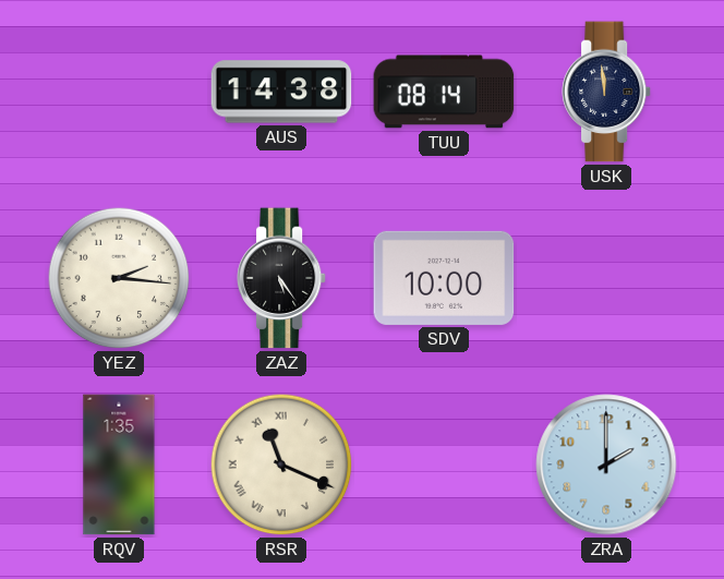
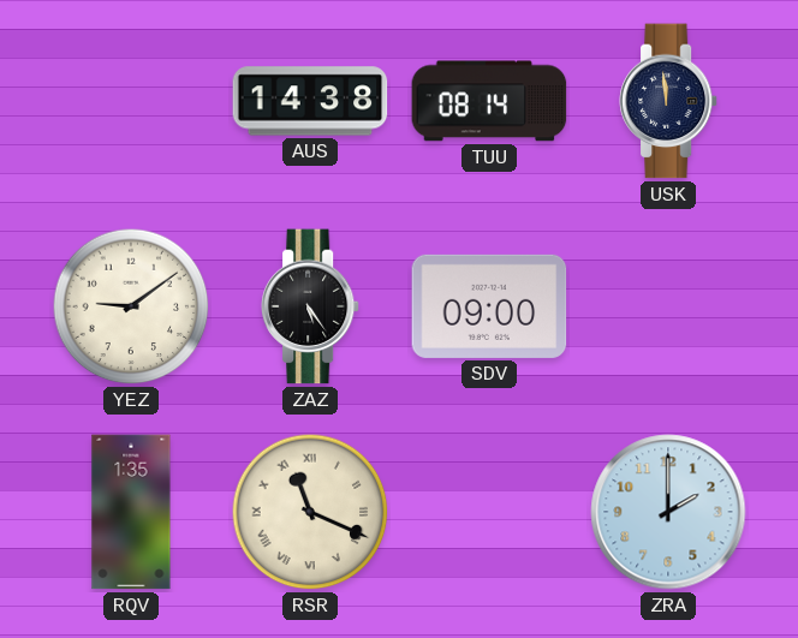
YEZ: 2:16 -> 9:09
SDV: 10:00 -> 09:00
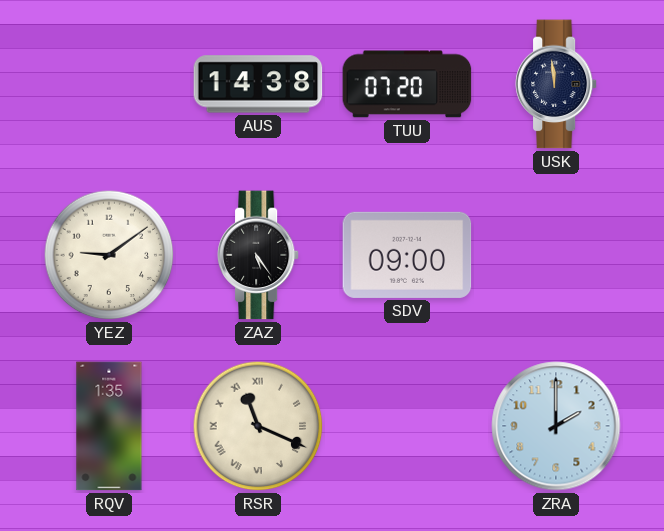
TUU: 08:14 -> 07:20
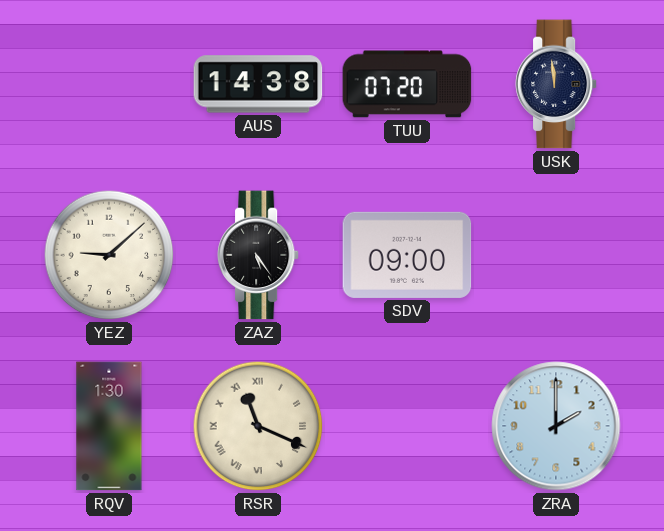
YEZ: 9:09 -> 9:08
RQV: 1:35 -> 1:30
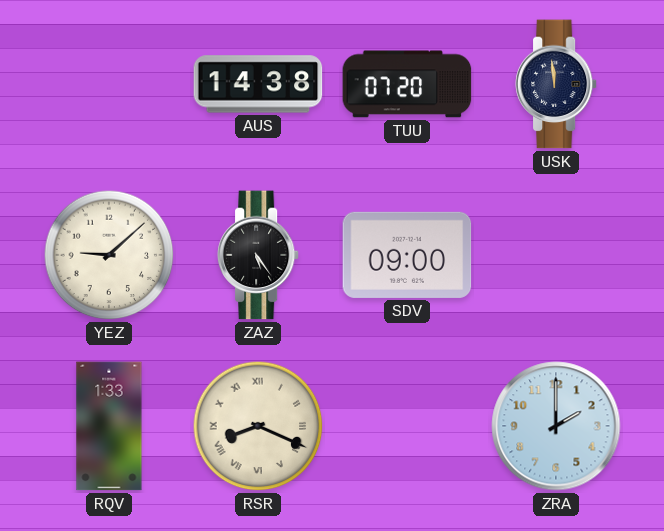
RQV: 1:30 -> 1:33
RSR: 11:19 -> 8:19
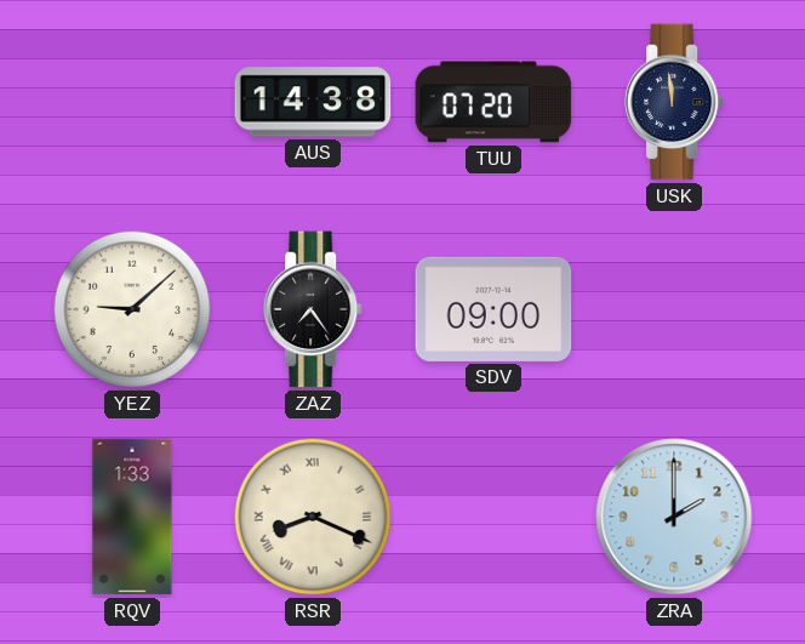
ZAZ: 5:24 -> 7:24
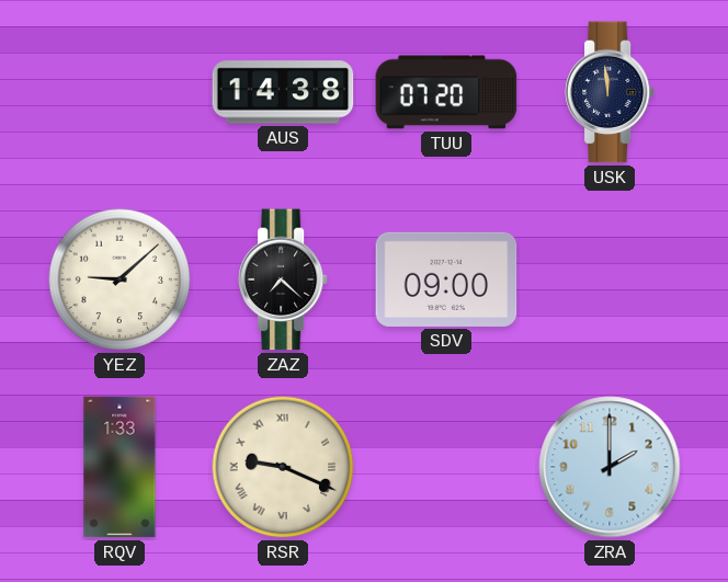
ZAZ: 7:24 -> 7:22
RSR: 8:19 -> 9:19
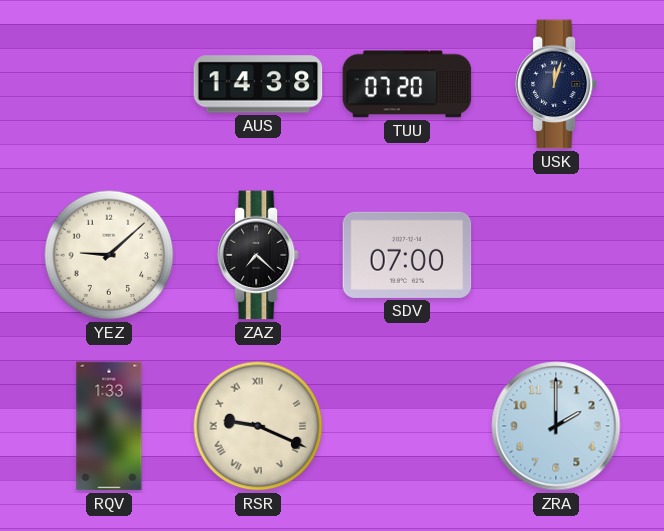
USK: 11:59 -> 12:03
SDV: 09:00 -> 07:00
